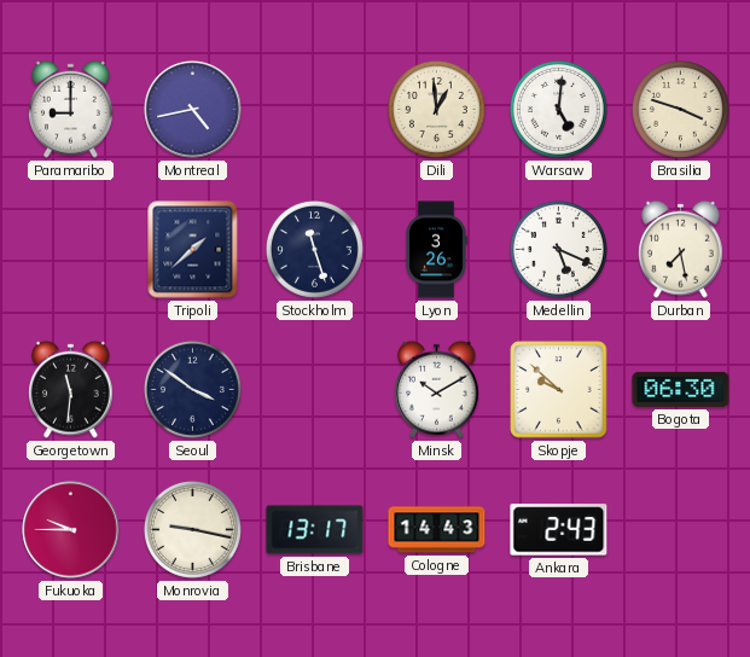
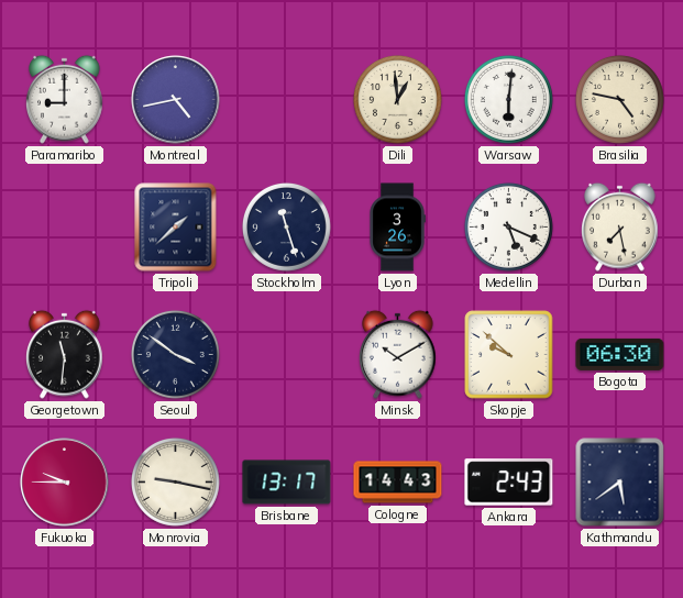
Warsaw: 5:01 -> 6:01
Brasilia: 3:48 -> 4:47
Kathmandu: none -> 5:39
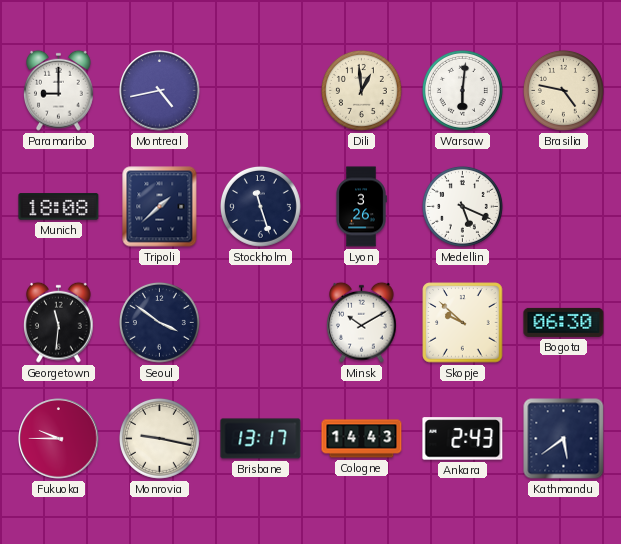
Munich: none -> 18:08
Durban: 7:28 -> none
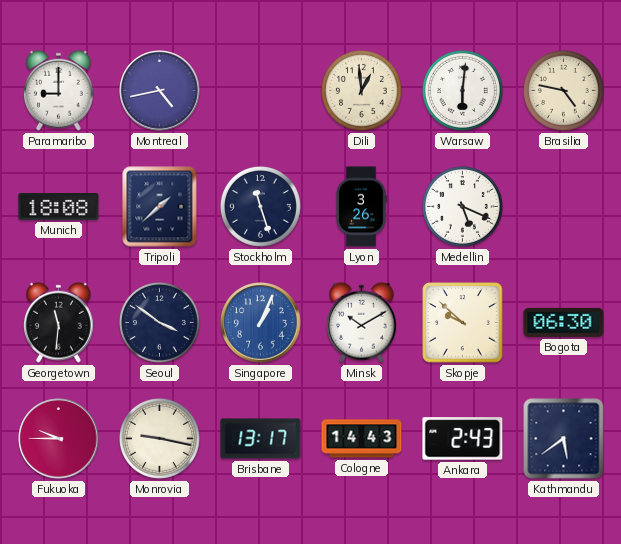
Singapore: none -> 1:04
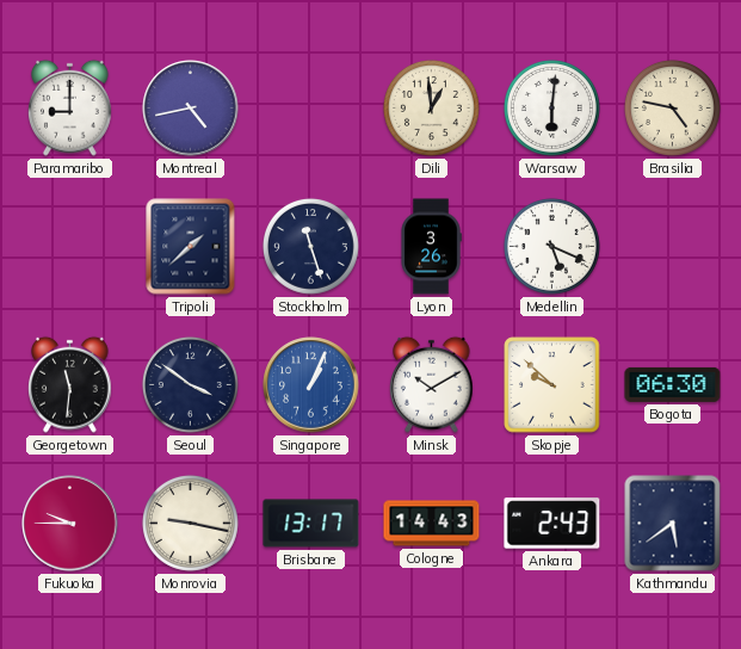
Munich: 18:08 -> none
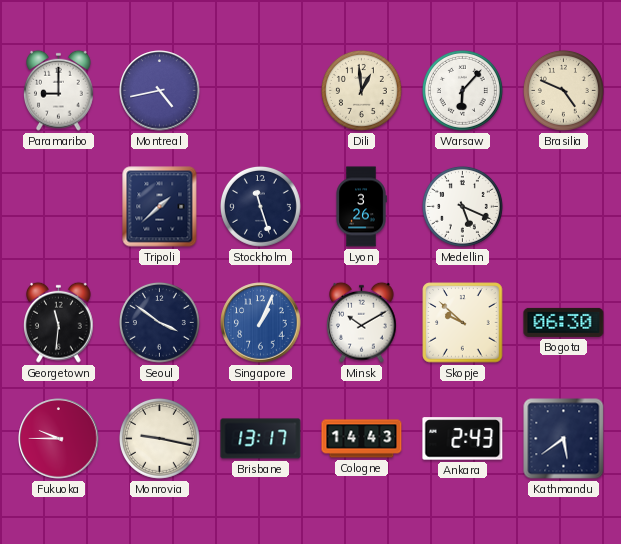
Warsaw: 6:01 -> 6:07
Brasilia: 4:47 -> 4:49
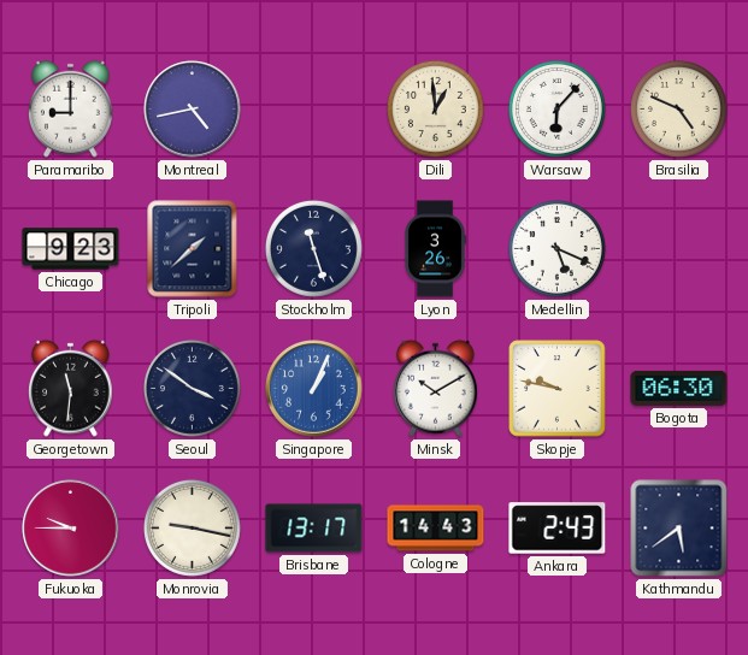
Chicago: none -> 9:23
Skopje: 9:52 -> 9:47
